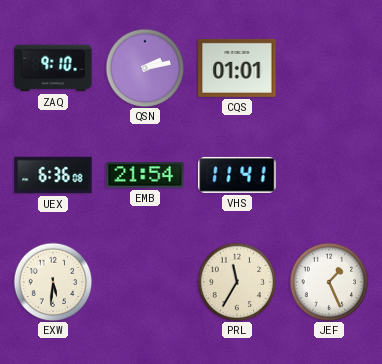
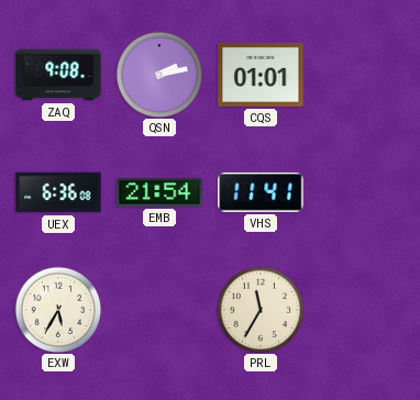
ZAQ: 9:10 -> 9:08
EXW: 5:31 -> 5:35
JEF: 1:26 -> none
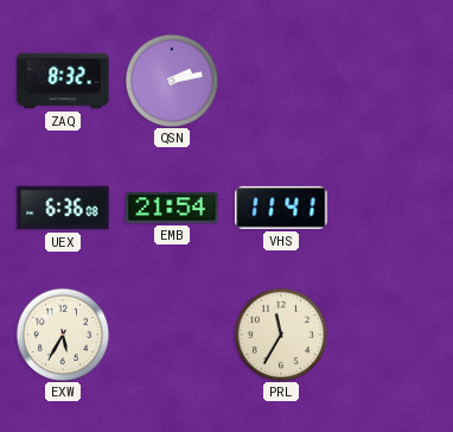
ZAQ: 9:08 -> 8:32
CQS: 01:01 -> none
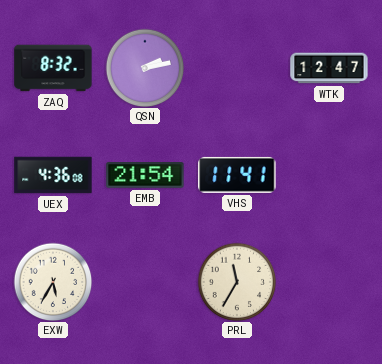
WTK: none -> 12:47
UEX: 6:36 -> 4:36
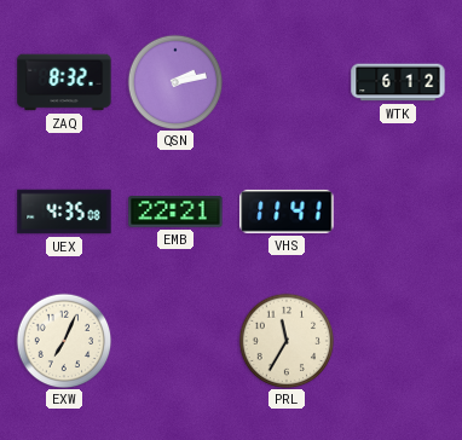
WTK: 12:47 -> 6:12
UEX: 4:36 -> 4:35
EMB: 21:54 -> 22:21
EXW: 5:35 -> 7:04
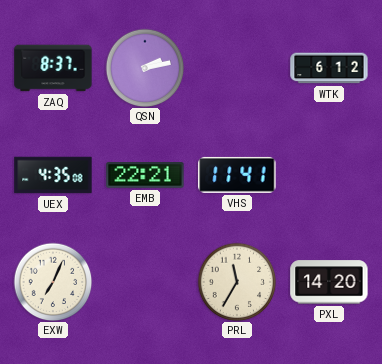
ZAQ: 8:32 -> 8:37
PXL: none -> 14:20
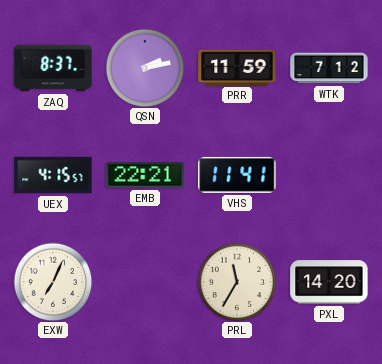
PRR: none -> 11:59
WTK: 6:12 -> 7:12
UEX: 4:35 -> 4:15
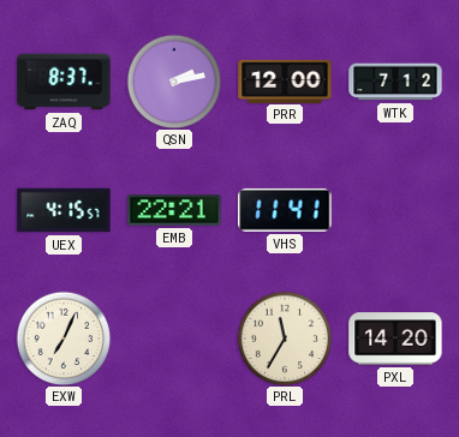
PRR: 11:59 -> 12:00
